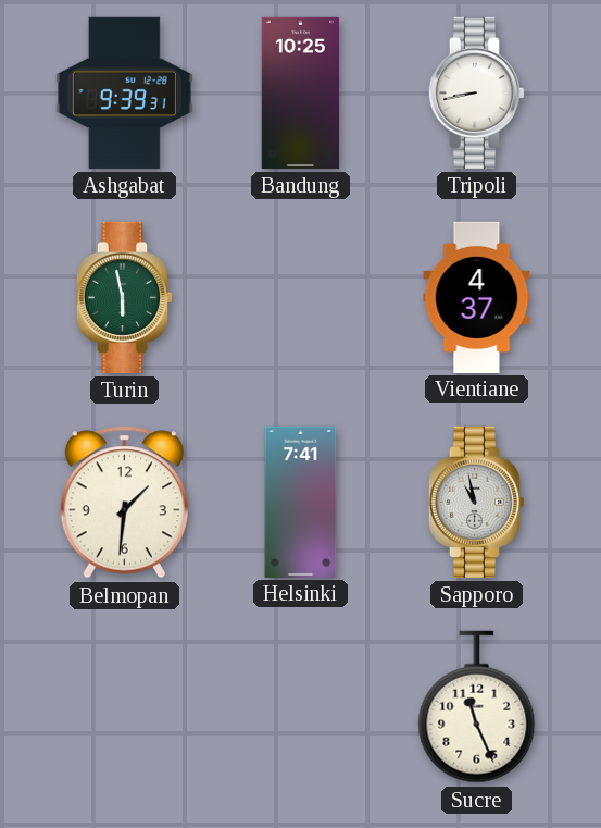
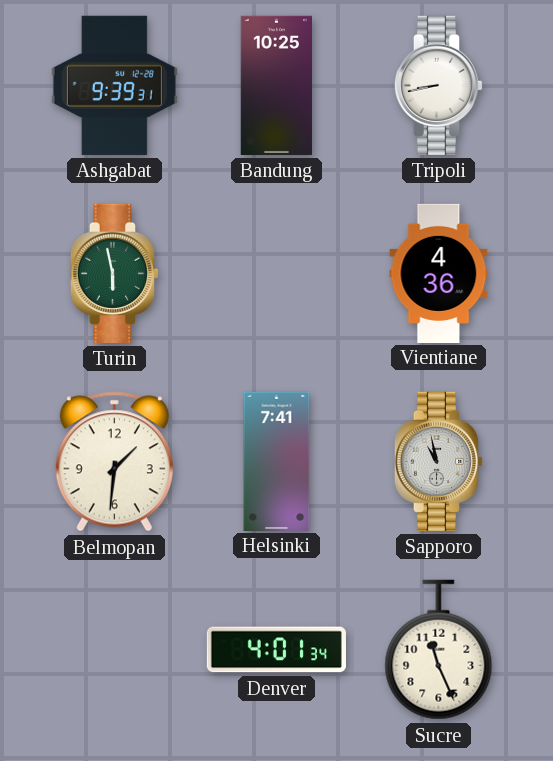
Vientiane: 4:37 -> 4:36
Denver: none -> 4:01
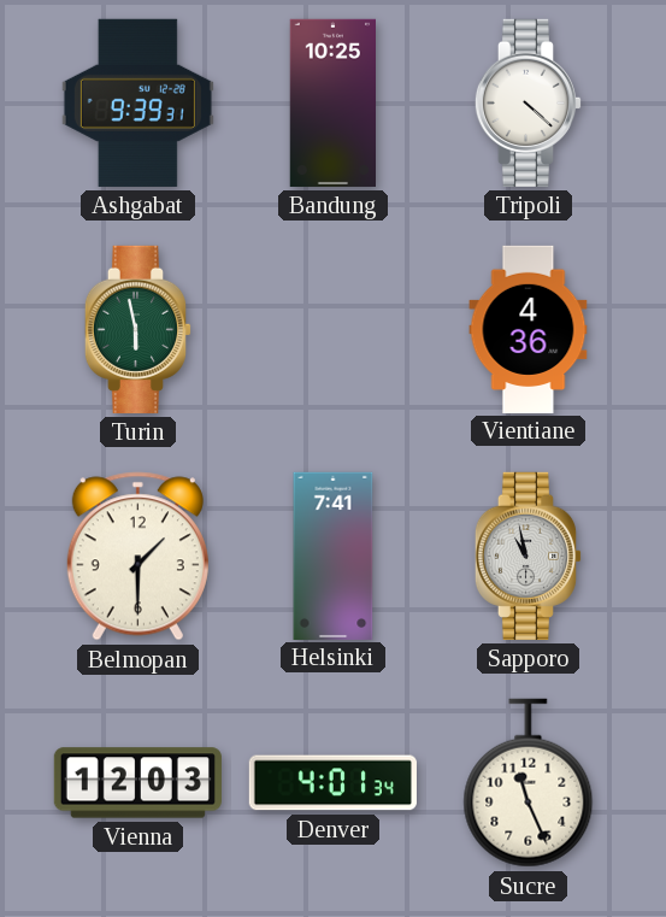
Tripoli: 8:43 -> 4:22
Belmopan: 1:31 -> 1:30
Vienna: none -> 12:03
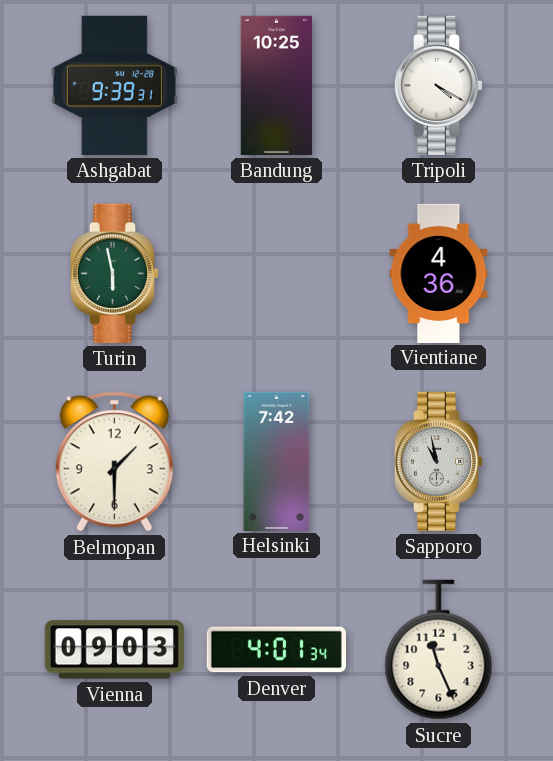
Tripoli: 4:22 -> 4:20
Helsinki: 7:41 -> 7:42
Vienna: 12:03 -> 09:03
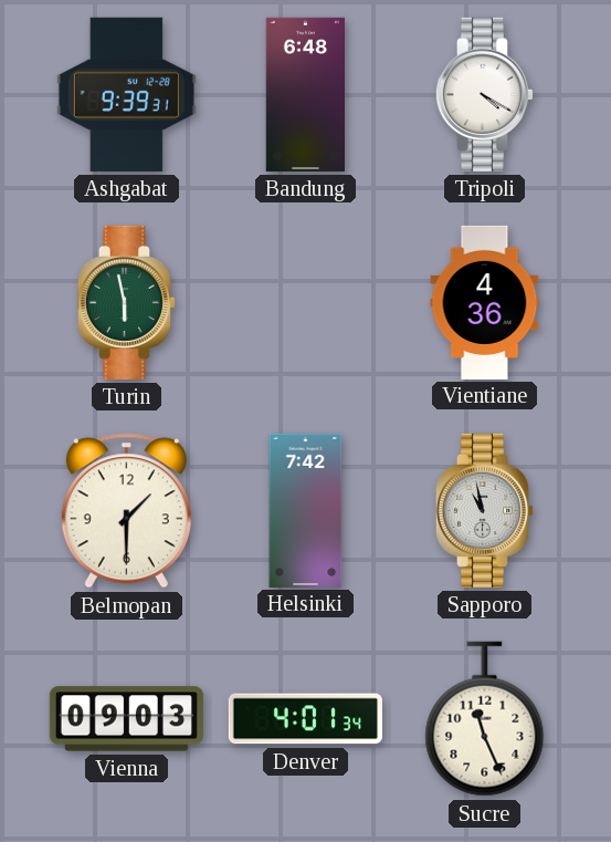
Bandung: 10:25 -> 6:48
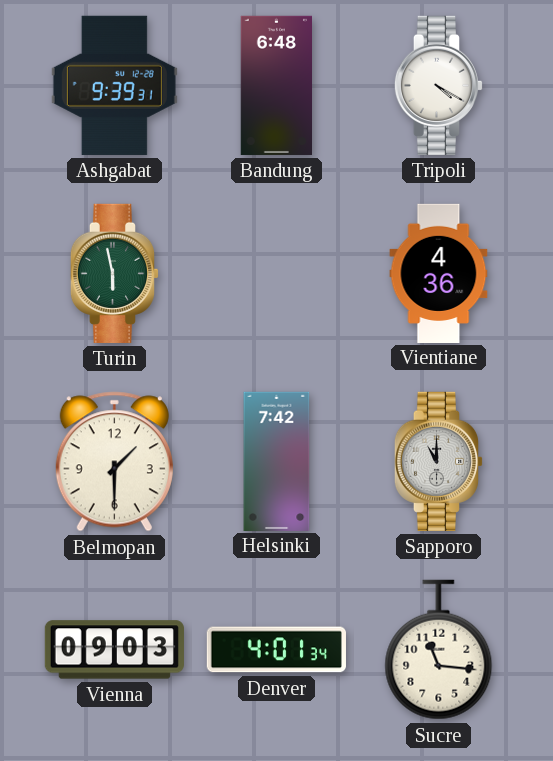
Sapporo: 10:58 -> 11:00
Sucre: 11:26 -> 11:16
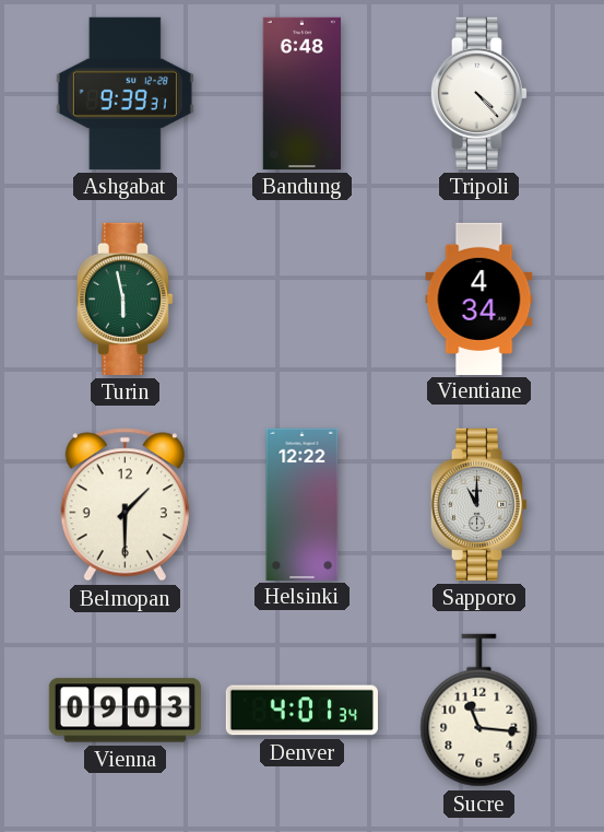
Tripoli: 4:20 -> 4:23
Vientiane: 4:36 -> 4:34
Helsinki: 7:42 -> 12:22
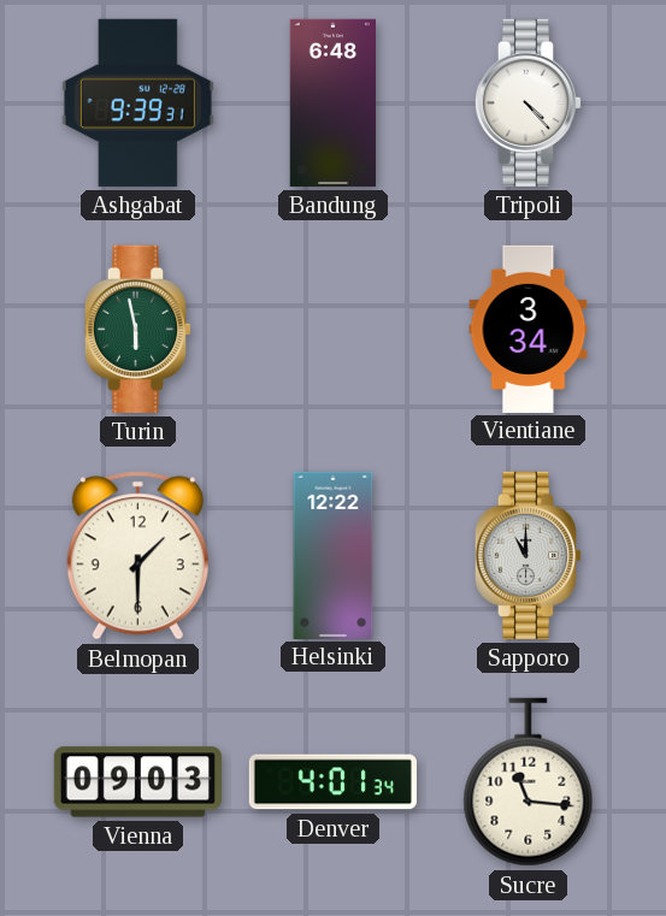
Vientiane: 4:34 -> 3:34
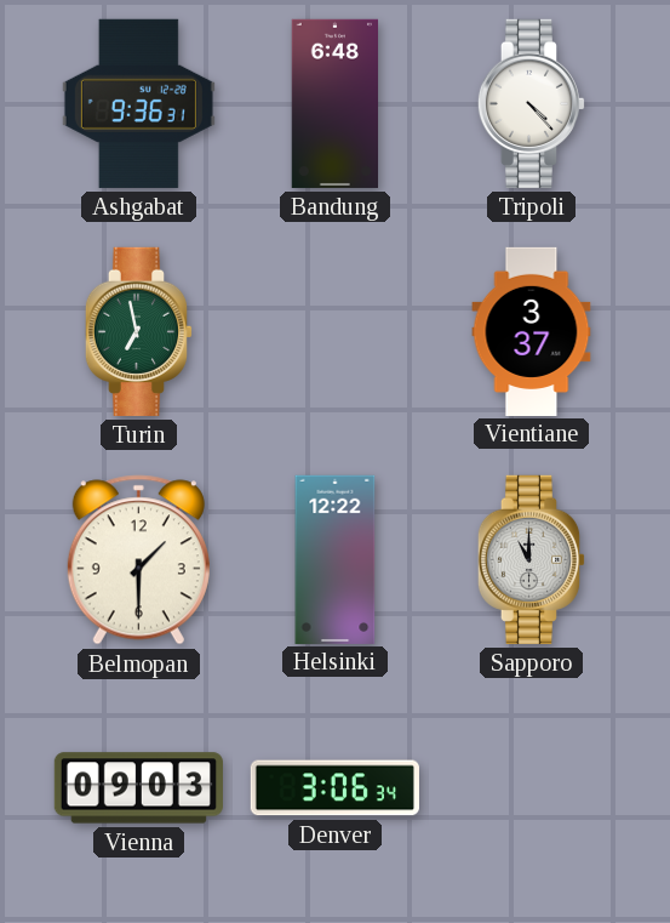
Ashgabat: 9:39 -> 9:36
Turin: 5:58 -> 6:58
Vientiane: 3:34 -> 3:37
Denver: 4:01 -> 3:06
Sucre: 11:16 -> none
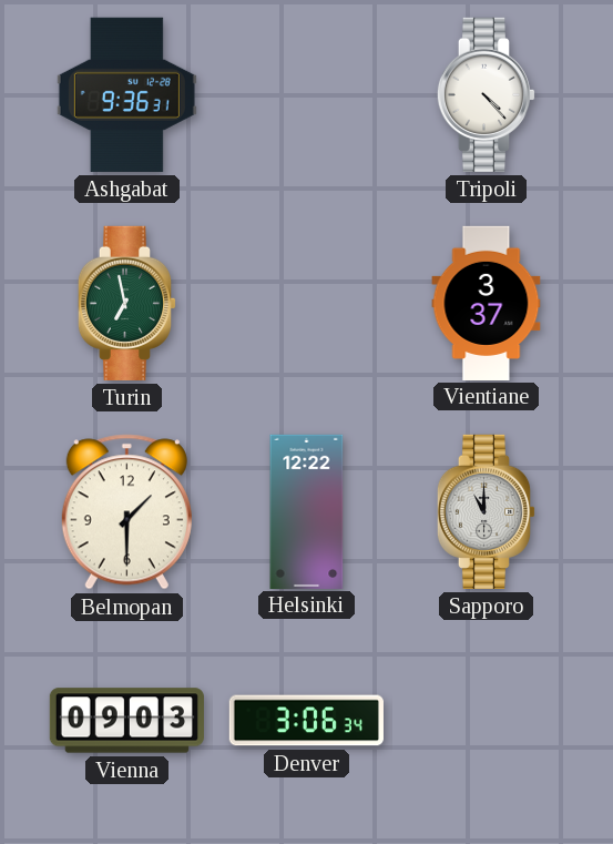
Bandung: 6:48 -> none
